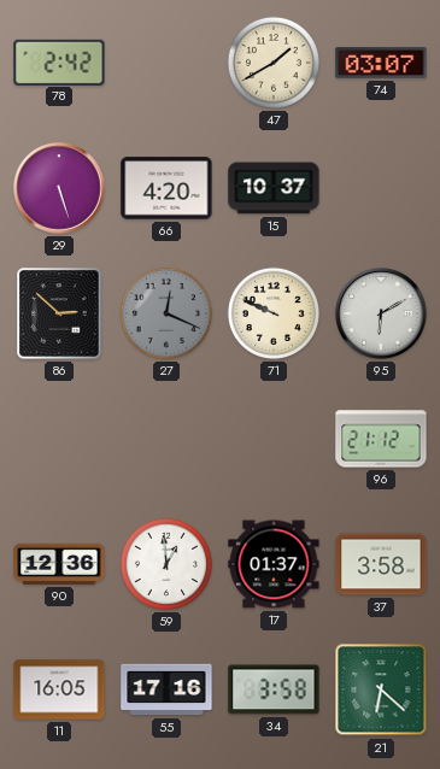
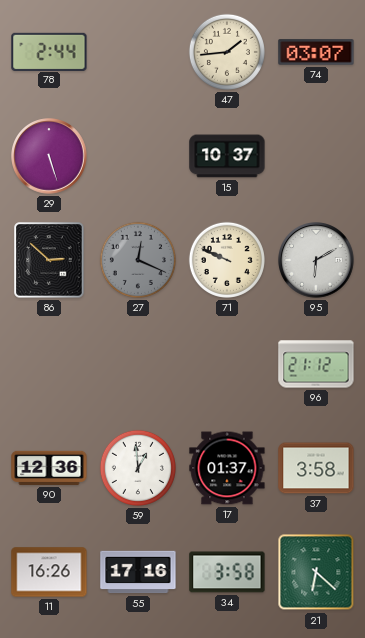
78: 2:42 -> 2:44
47: 1:40 -> 1:44
66: 4:20 -> none
11: 16:05 -> 16:26
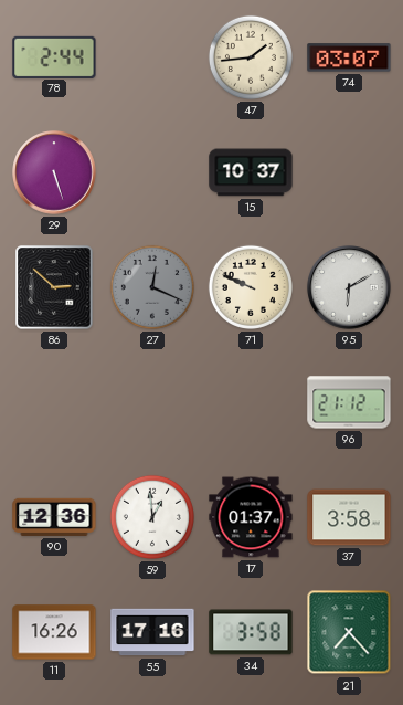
21: 6:22 -> 7:23
